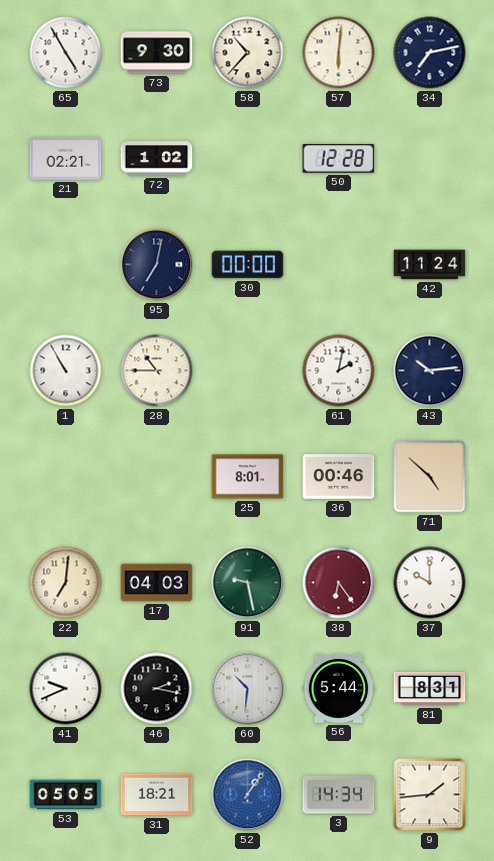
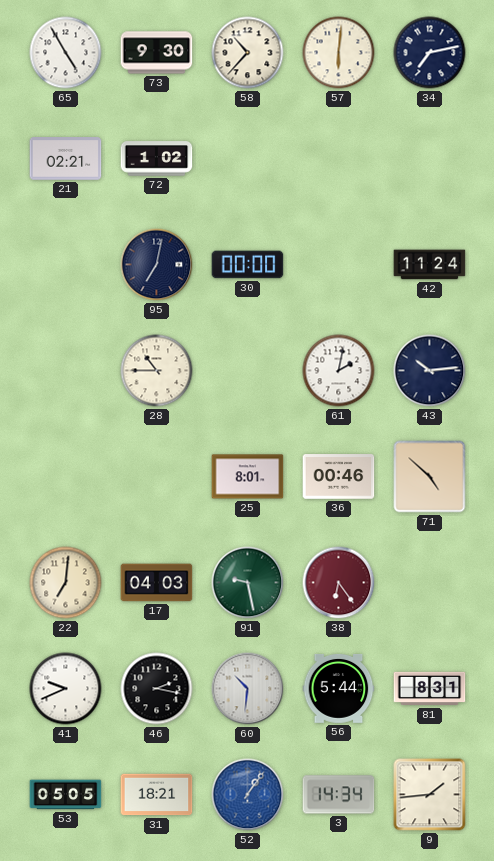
50: 12:28 -> none
1: 10:55 -> none
37: 10:00 -> none
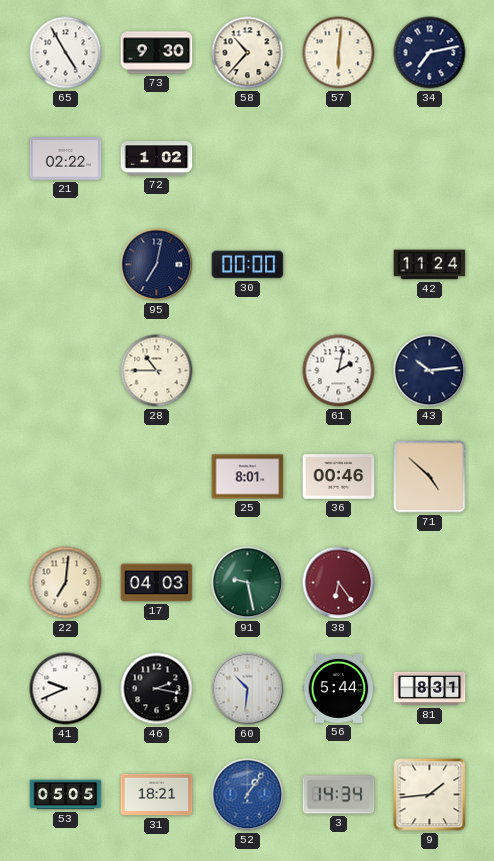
21: 02:21 -> 02:22
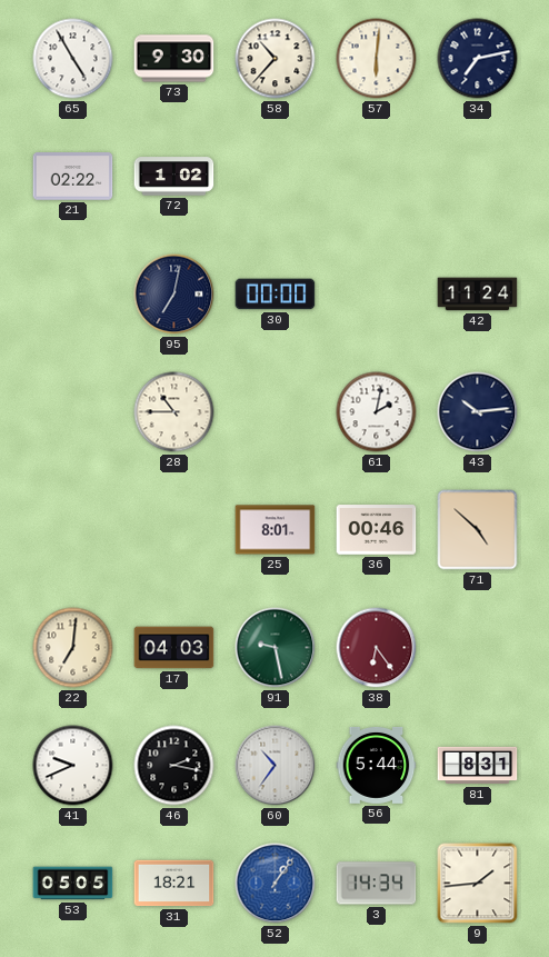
60: 10:31 -> 10:36
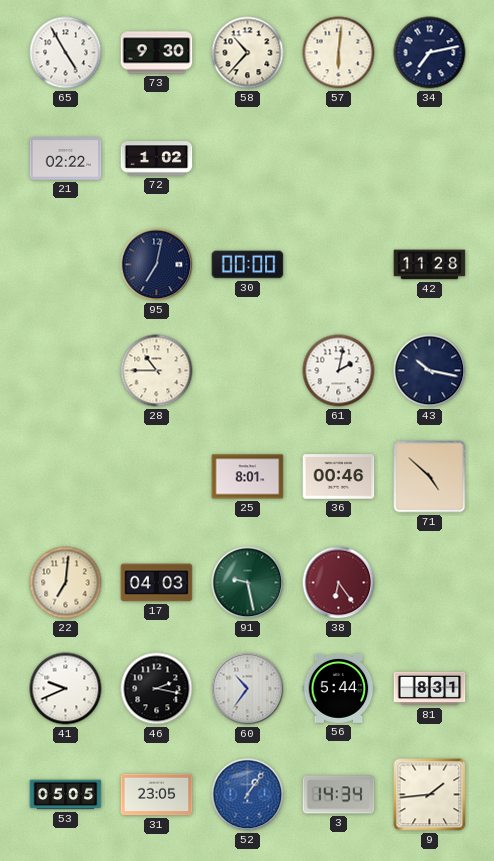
42: 11:24 -> 11:28
43: 10:14 -> 10:17
31: 18:21 -> 23:05
